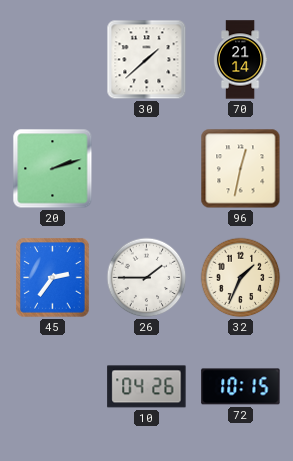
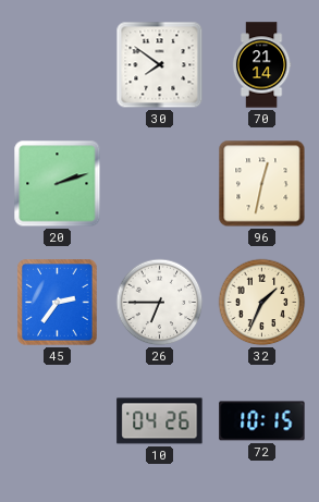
30: 1:38 -> 7:51
26: 1:45 -> 6:45
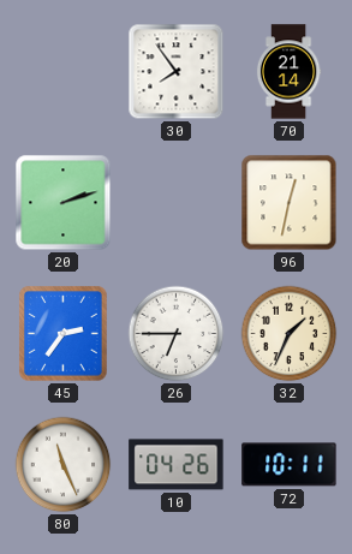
30: 7:51 -> 7:54
80: none -> 11:26
72: 10:15 -> 10:11
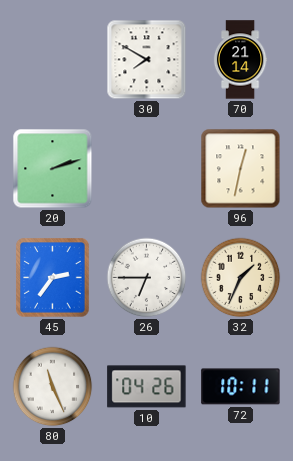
30: 7:54 -> 7:50
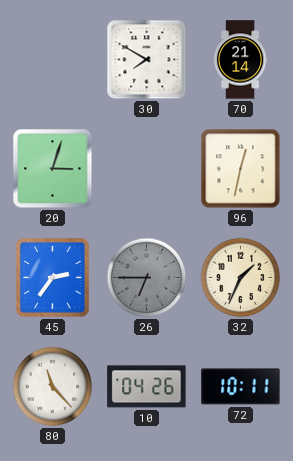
20: 2:12 -> 3:03
26 dial: white -> grey
80: 11:26 -> 11:23
